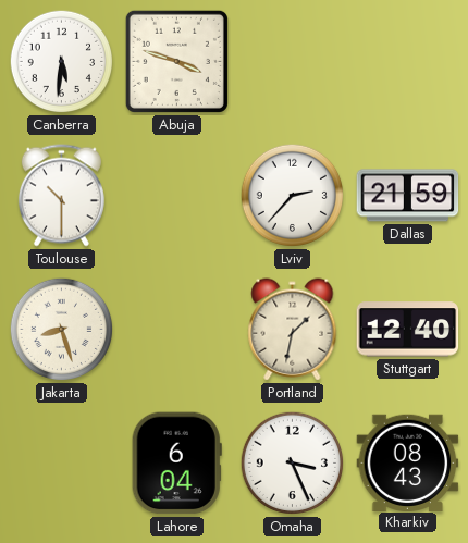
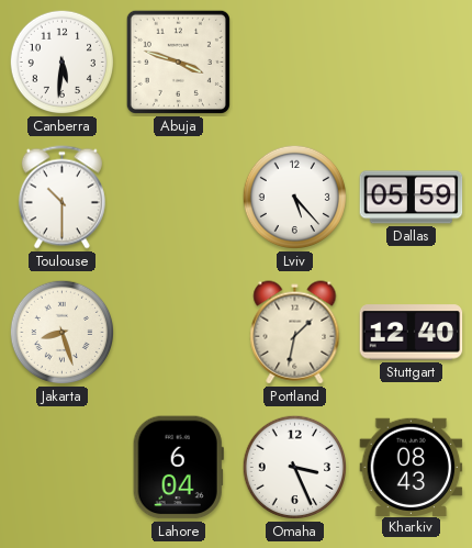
Lviv: 2:37 -> 5:23
Dallas: 21:59 -> 05:59
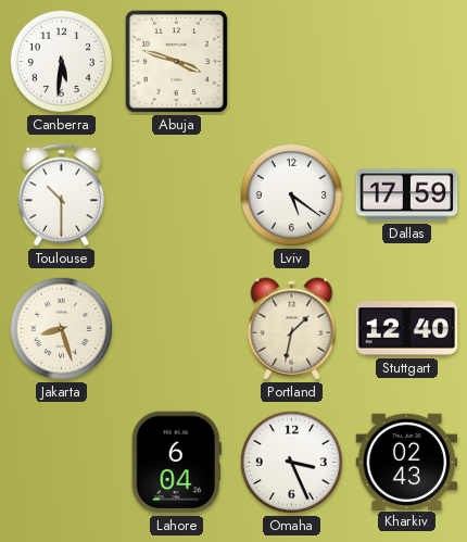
Lviv: 5:23 -> 5:21
Dallas: 05:59 -> 17:59
Kharkiv: 08:43 -> 02:43
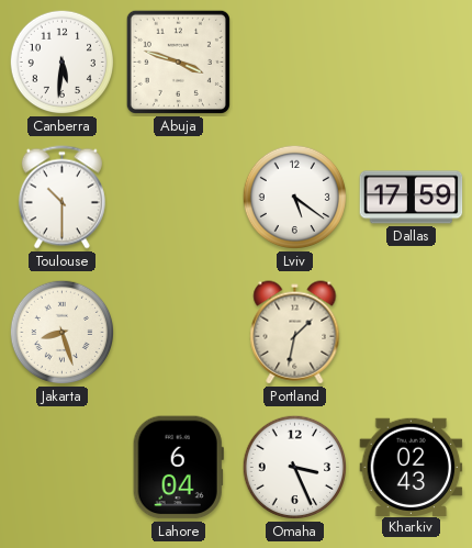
Stuttgart: 12:40 -> none
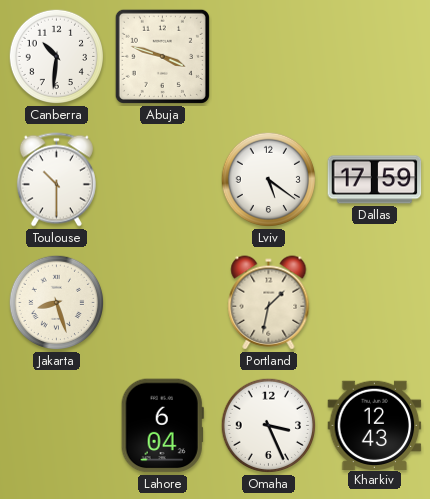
Canberra: 5:31 -> 10:31
Kharkiv: 02:43 -> 12:43
